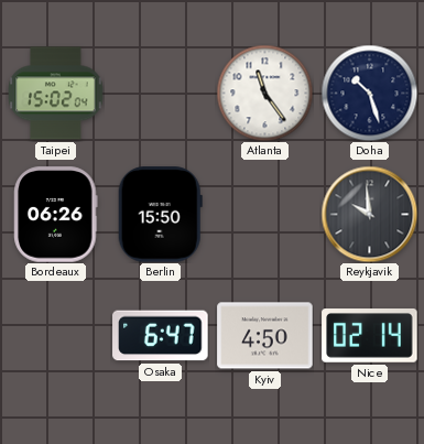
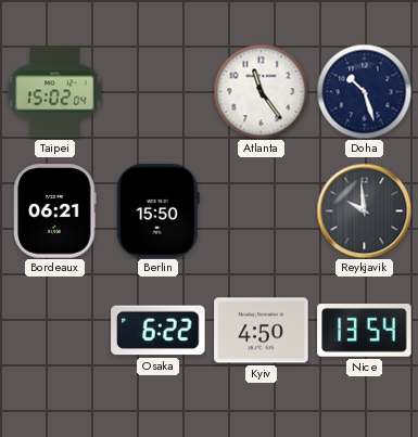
Bordeaux: 06:26 -> 06:21
Osaka: 6:47 -> 6:22
Nice: 02:14 -> 13:54
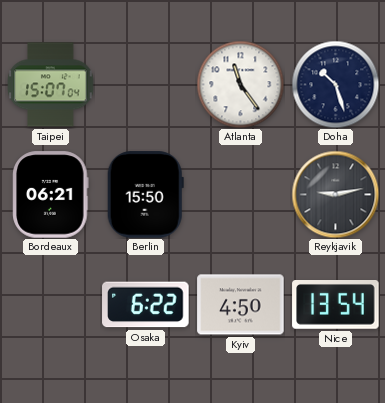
Taipei: 15:02 -> 15:07
Reykjavik: 9:59 -> 9:13
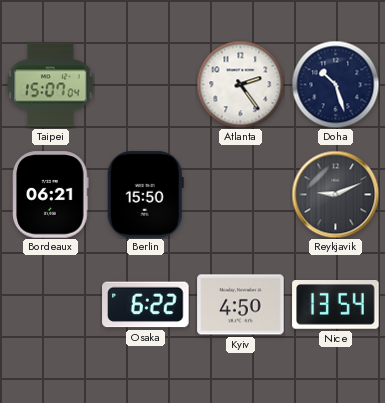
Atlanta: 11:24 -> 2:24
Reykjavik: 9:13 -> 9:11
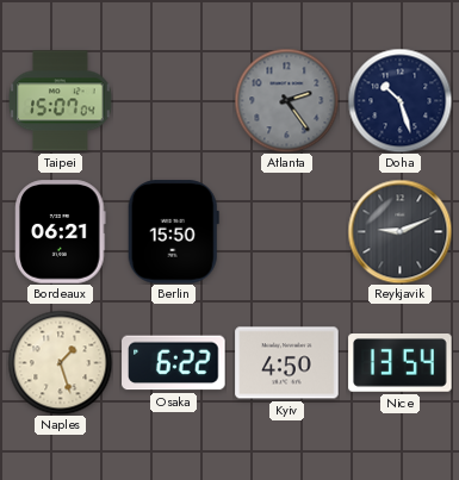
Atlanta dial: white -> grey
Naples: none -> 1:27
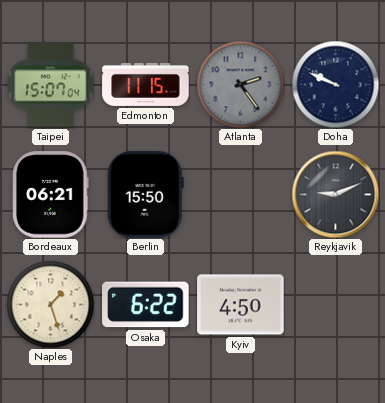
Edmonton: none -> 11:15
Doha: 10:27 -> 9:49
Nice: 13:54 -> none
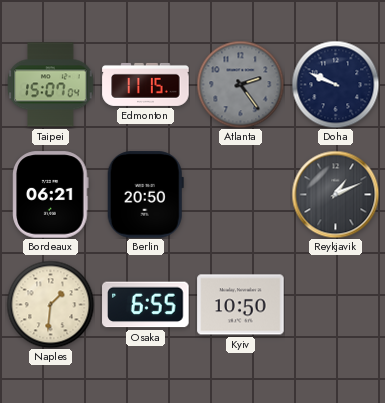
Berlin: 15:50 -> 20:50
Reykjavik: 9:11 -> 1:11
Naples: 1:27 -> 1:31
Osaka: 6:22 -> 6:55
Kyiv: 4:50 -> 10:50
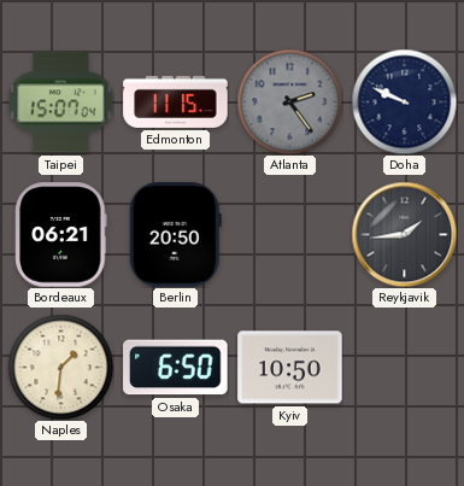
Reykjavik: 1:11 -> 1:44
Osaka: 6:55 -> 6:50
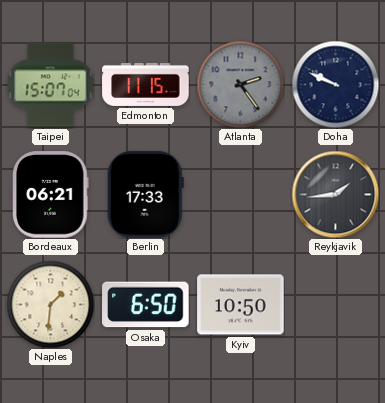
Berlin: 20:50 -> 17:33
